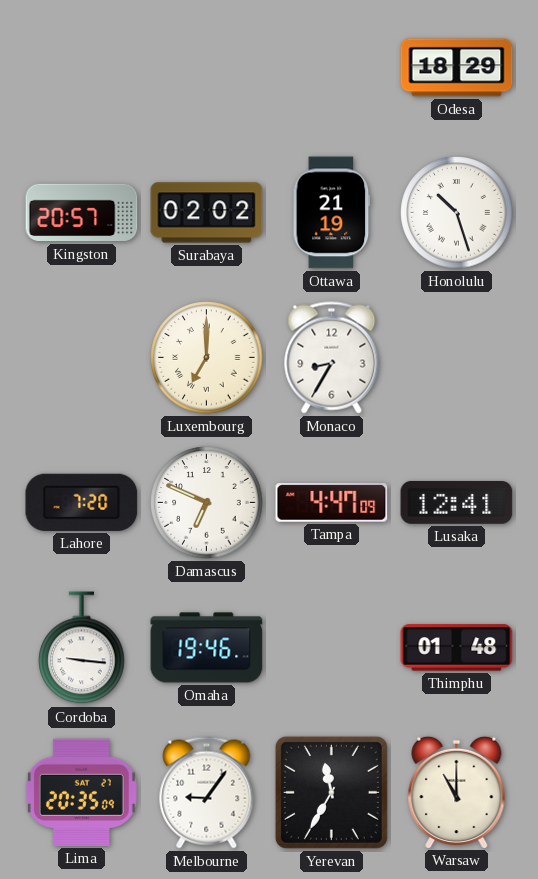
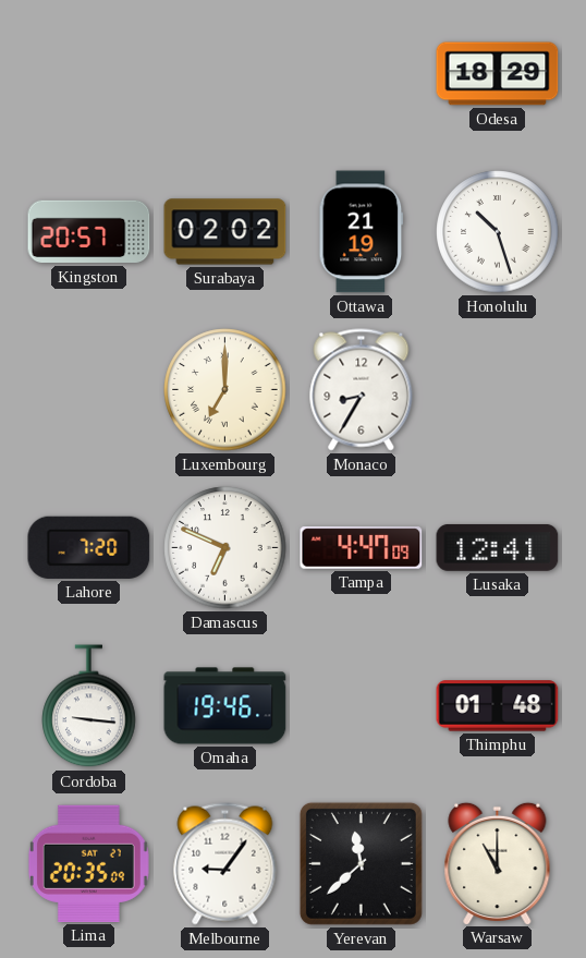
Yerevan: 11:35 -> 11:38
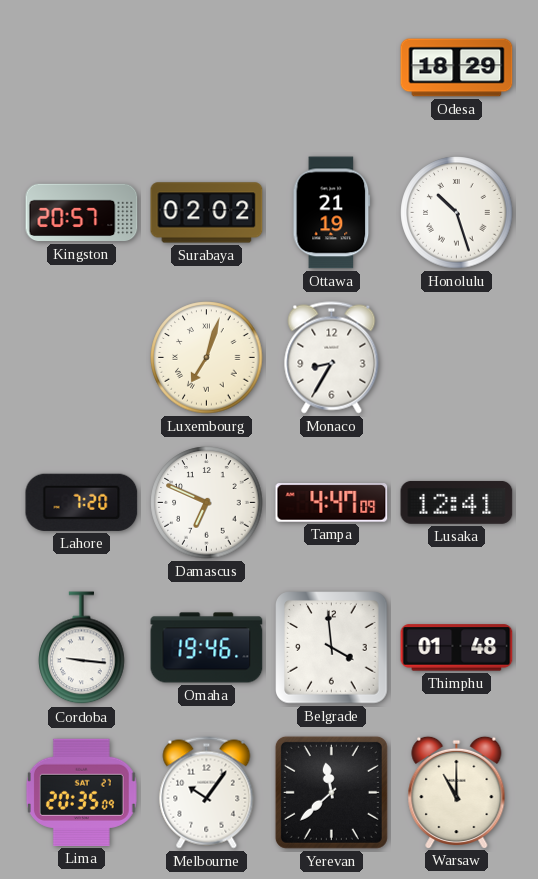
Luxembourg: 7:00 -> 7:03
Belgrade: none -> 3:59
Melbourne: 9:06 -> 10:06
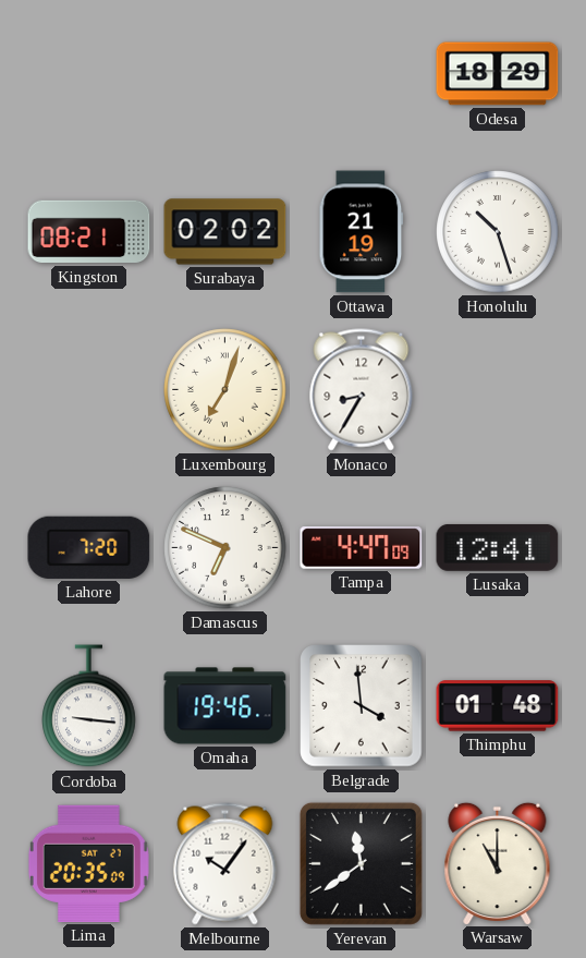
Kingston: 20:57 -> 08:21
Yerevan: 11:38 -> 11:39
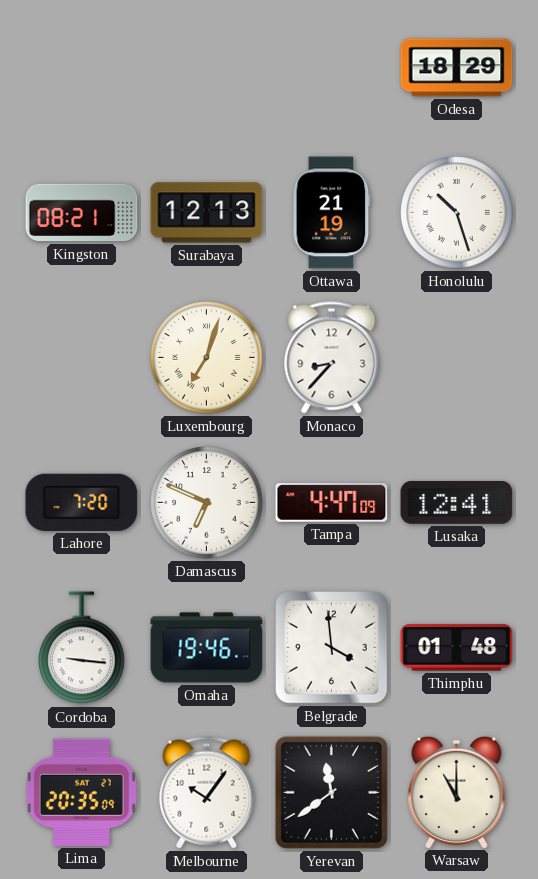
Surabaya: 02:02 -> 12:13
Monaco: 8:35 -> 8:37
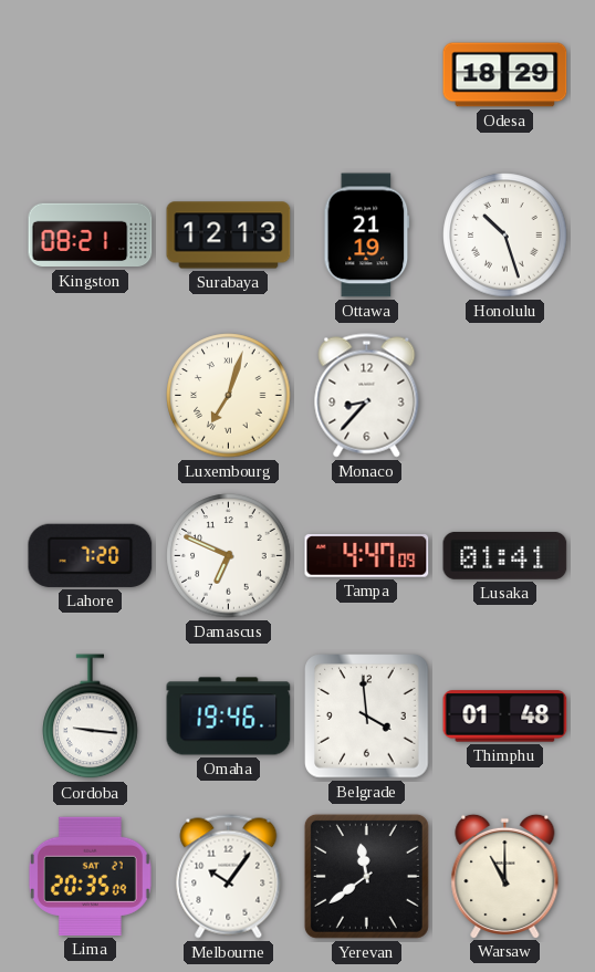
Lusaka: 12:41 -> 01:41
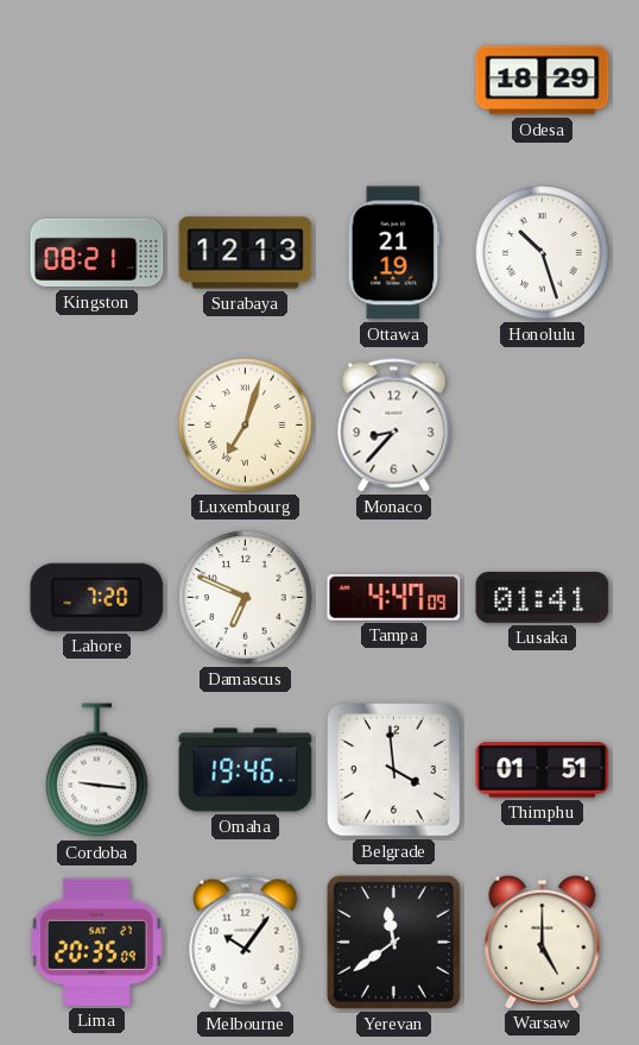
Thimphu: 01:48 -> 01:51
Warsaw: 11:00 -> 5:00
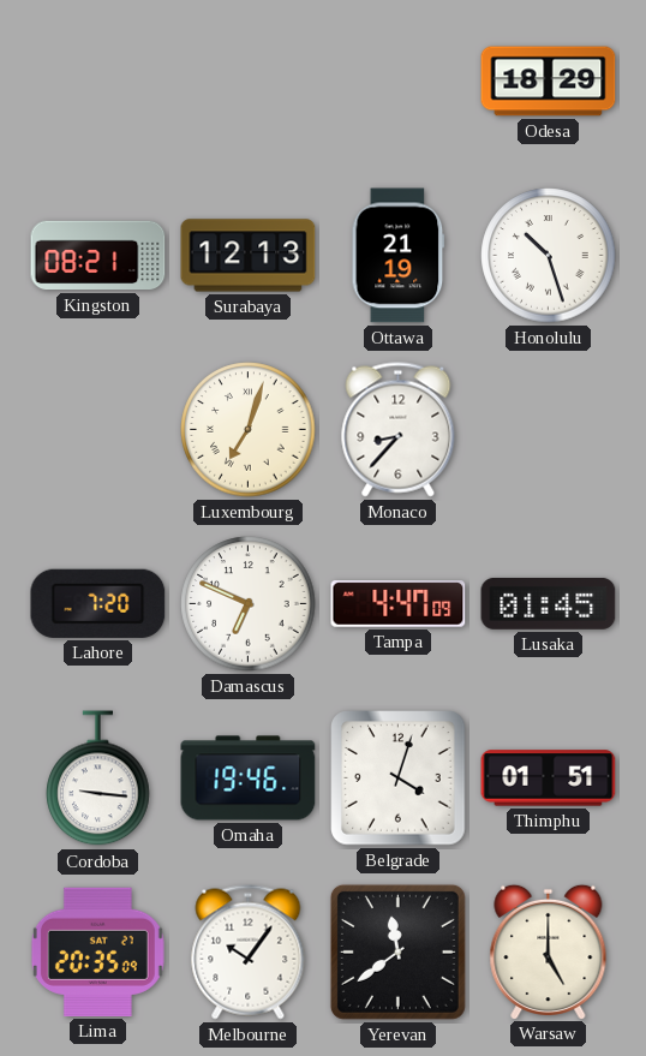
Lusaka: 01:41 -> 01:45
Belgrade: 3:59 -> 4:03
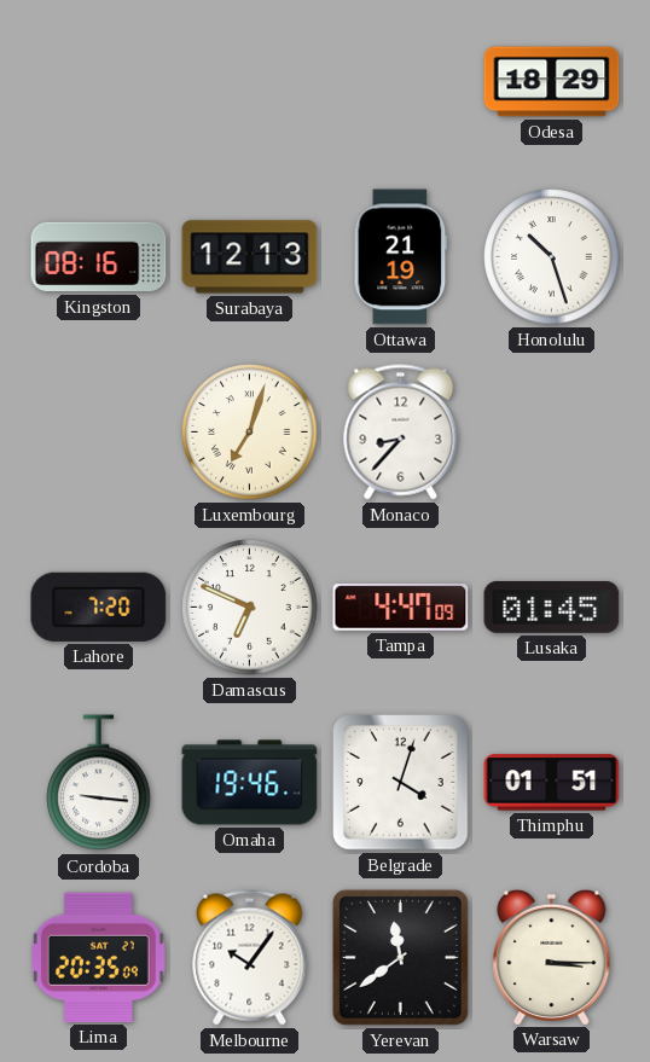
Kingston: 08:21 -> 08:16
Warsaw: 5:00 -> 3:15
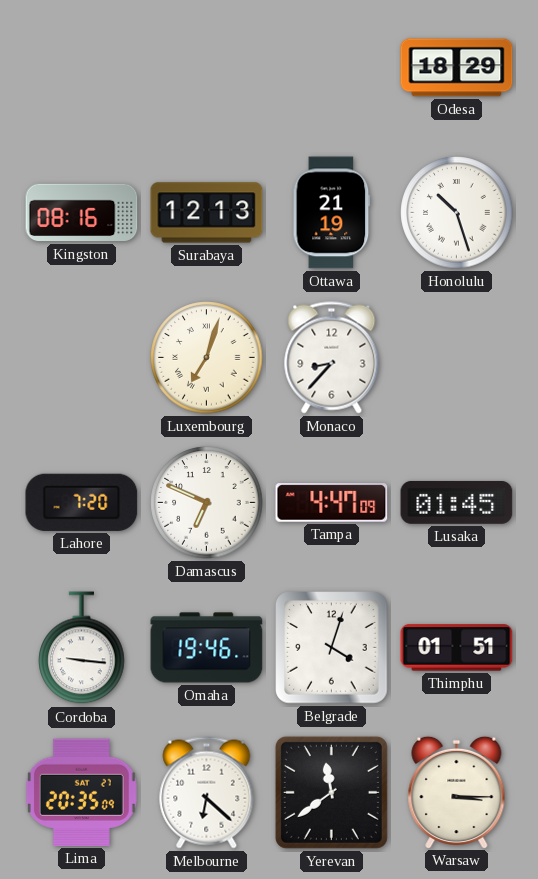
Melbourne: 10:06 -> 6:22
